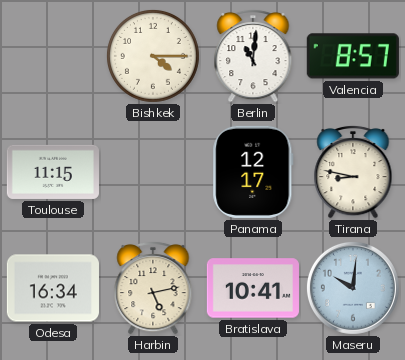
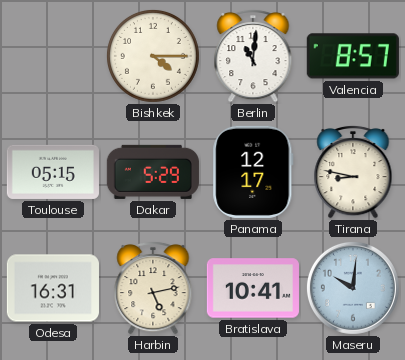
Toulouse: 11:15 -> 05:15
Dakar: none -> 5:29
Odesa: 16:34 -> 16:31
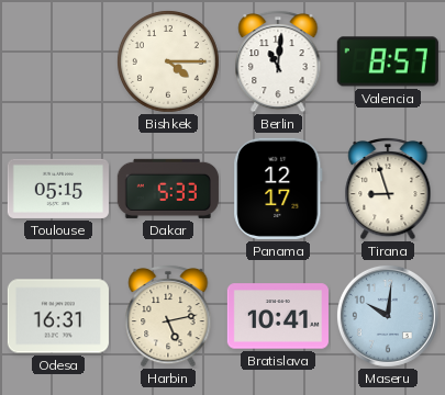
Dakar: 5:29 -> 5:33
Tirana: 8:47 -> 8:57
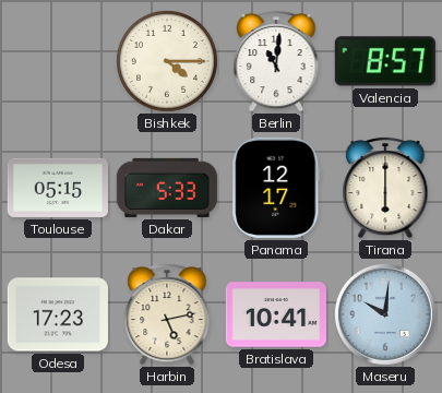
Tirana: 8:57 -> 6:00
Odesa: 16:31 -> 17:23
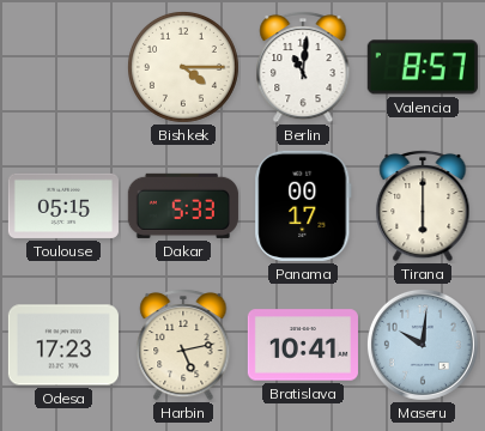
Panama: 12:17 -> 00:17
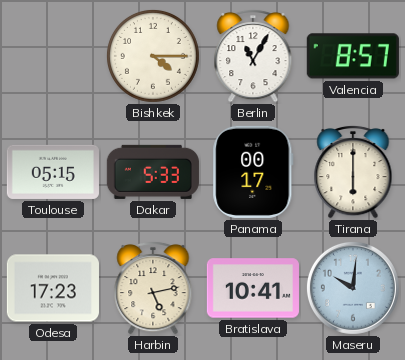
Berlin: 11:01 -> 11:05
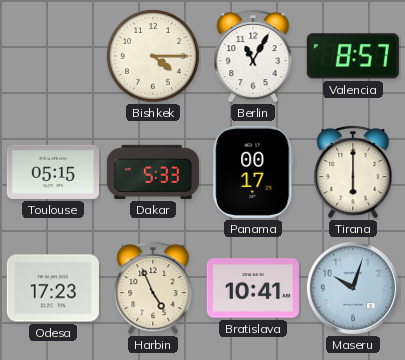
Harbin: 5:13 -> 4:56
Maseru: 10:01 -> 10:03
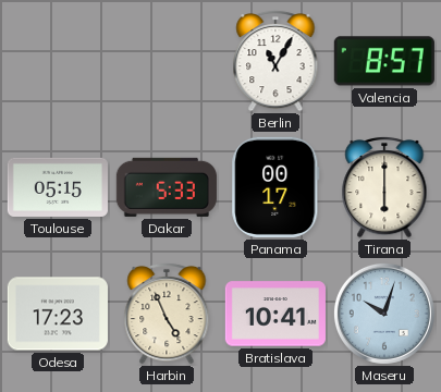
Bishkek: 4:15 -> none
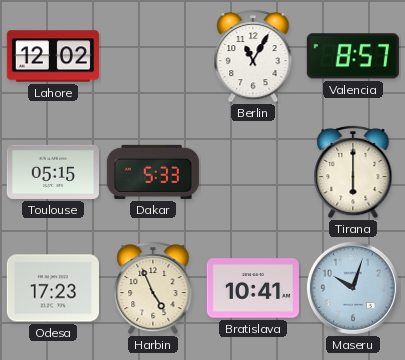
Lahore: none -> 12:02
Panama: 00:17 -> none
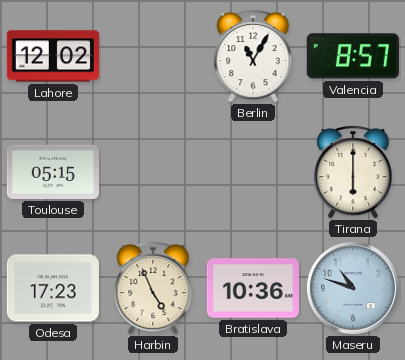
Dakar: 5:33 -> none
Bratislava: 10:41 -> 10:36
Maseru: 10:03 -> 10:48
